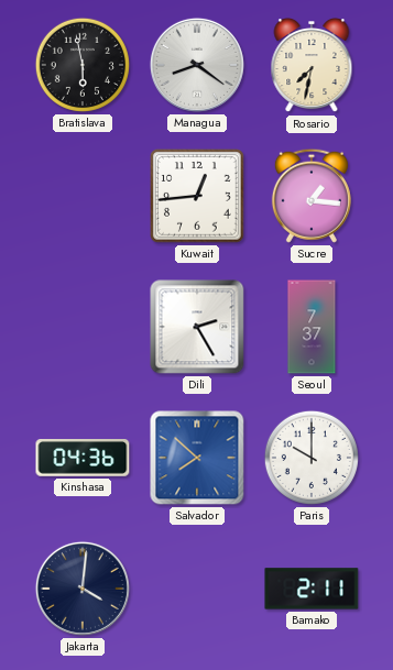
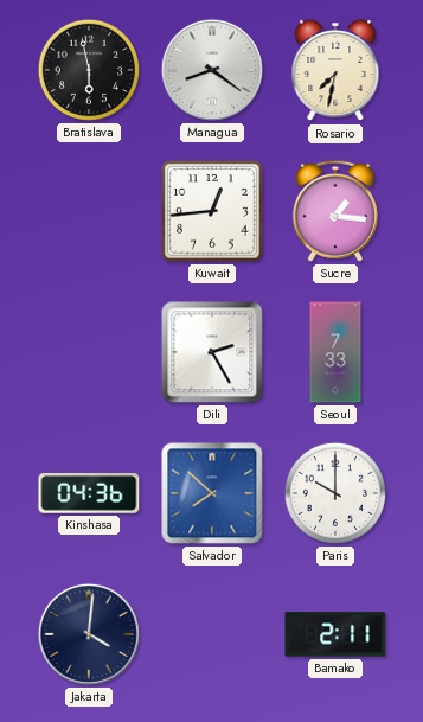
Seoul: 7:37 -> 7:33
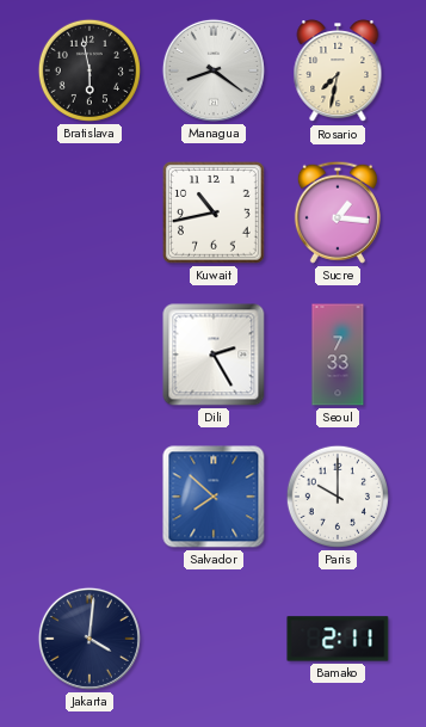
Kuwait: 12:44 -> 10:43
Kinshasa: 04:36 -> none
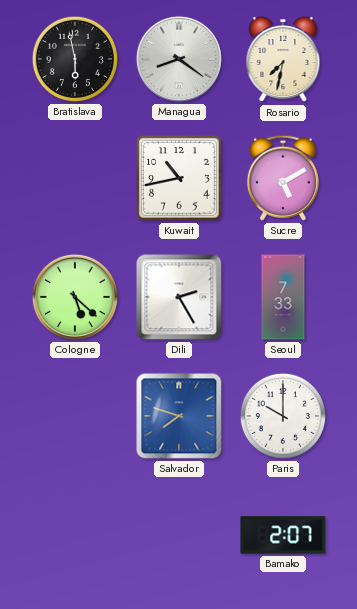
Sucre: 1:16 -> 5:10
Cologne: none -> 5:22
Salvador: 7:52 -> 7:48
Jakarta: 4:01 -> none
Bamako: 2:11 -> 2:07
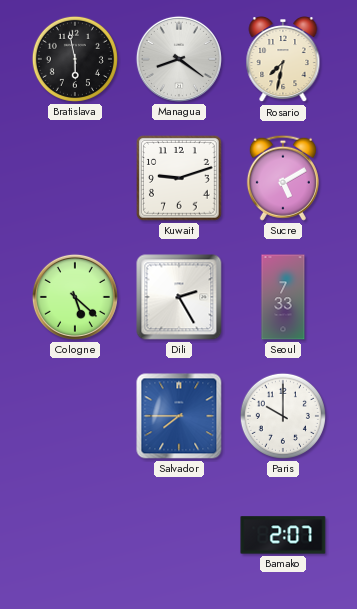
Kuwait: 10:43 -> 9:12
Salvador: 7:48 -> 7:45
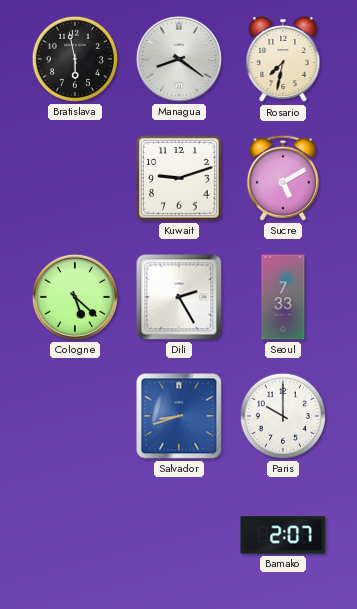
Salvador: 7:45 -> 8:42
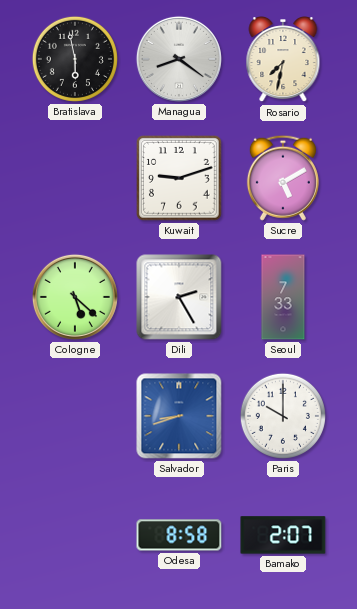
Odesa: none -> 8:58
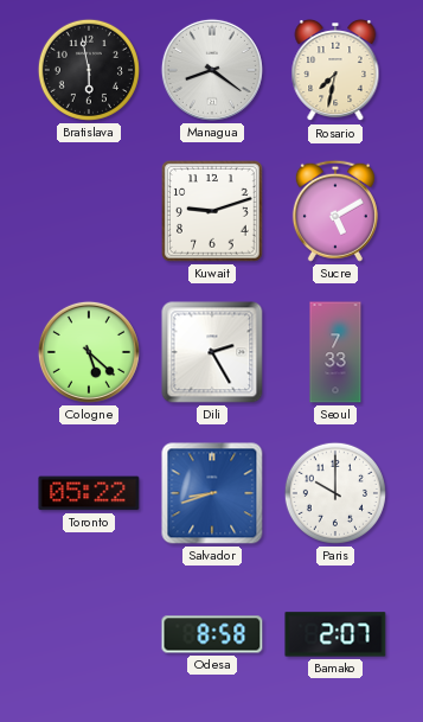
Toronto: none -> 05:22
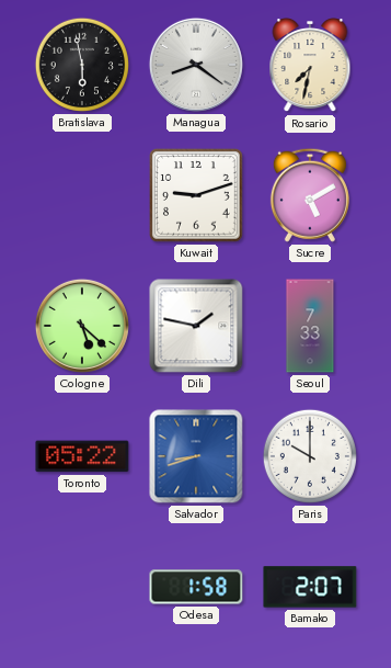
Dili: 2:25 -> 1:47
Odesa: 8:58 -> 1:58
